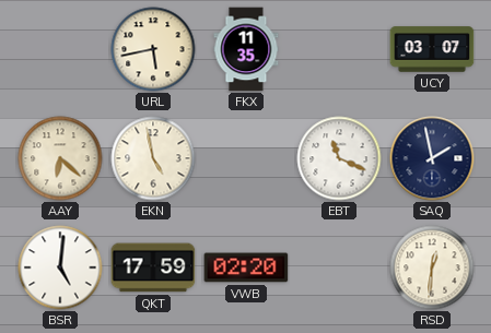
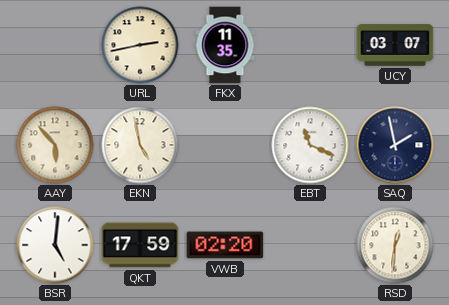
URL: 5:43 -> 2:43
AAY: 6:22 -> 5:53
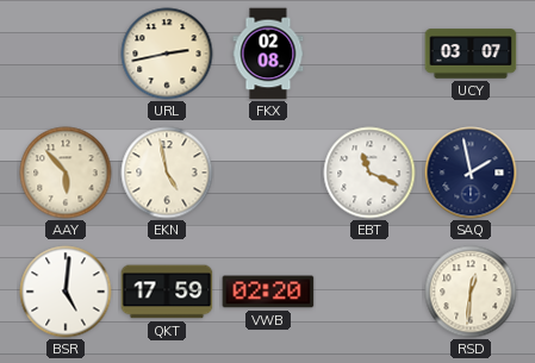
FKX: 11:35 -> 02:08
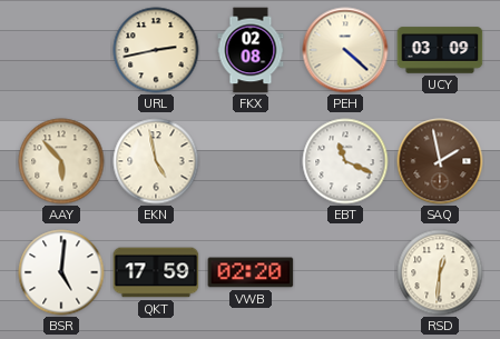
PEH: none -> 4:22
UCY: 03:07 -> 03:09
SAQ dial: navy -> brown
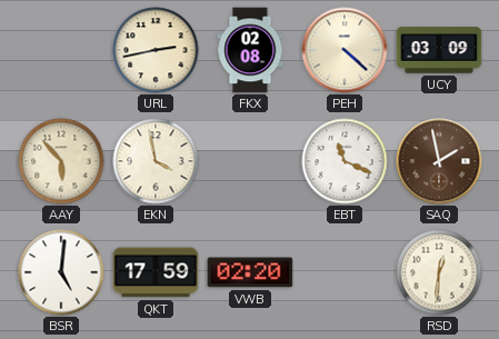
EKN: 4:58 -> 3:58
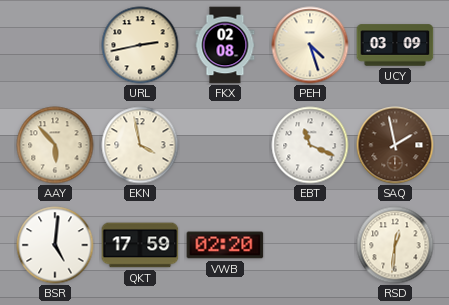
PEH: 4:22 -> 4:27
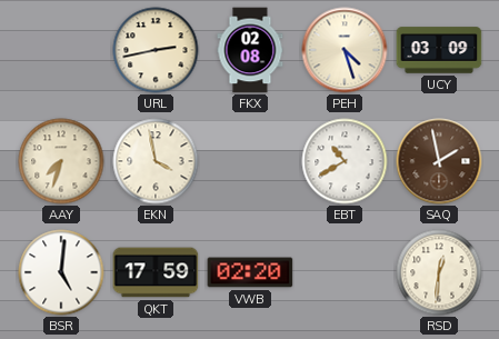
AAY: 5:53 -> 7:33
EBT: 11:19 -> 10:40
